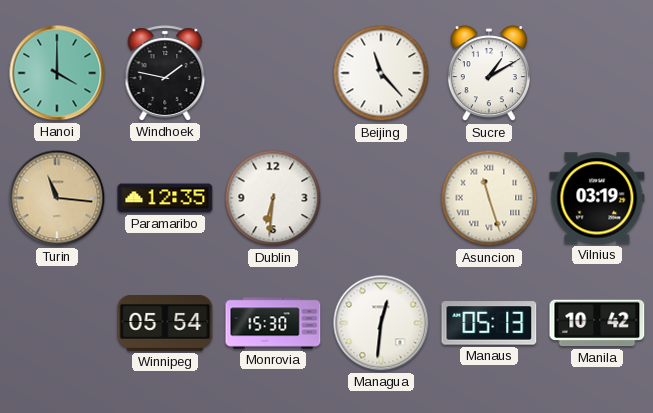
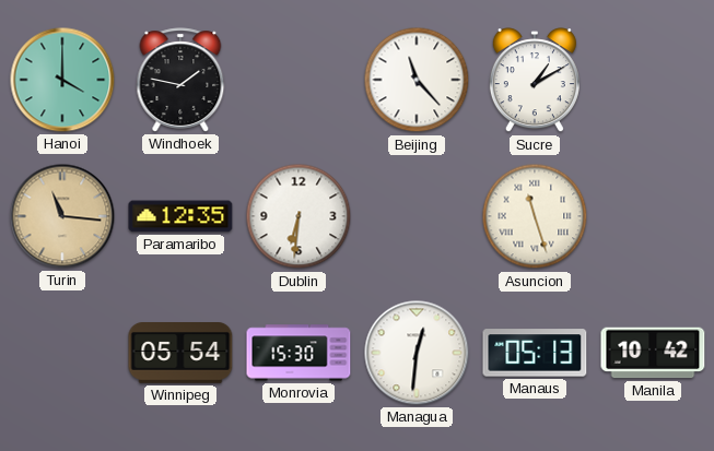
Vilnius: 03:19 -> none
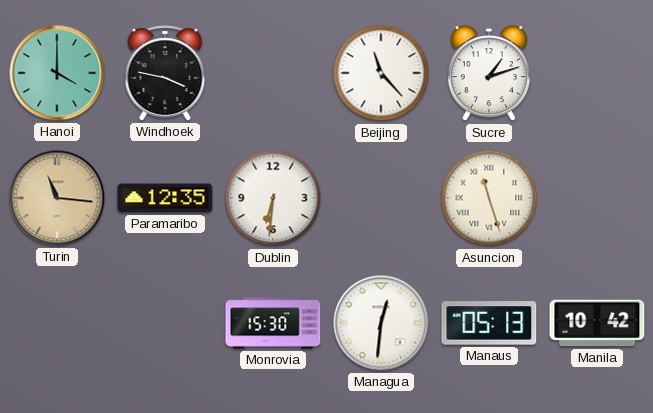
Windhoek: 1:47 -> 3:47
Sucre: 1:10 -> 1:12
Winnipeg: 05:54 -> none
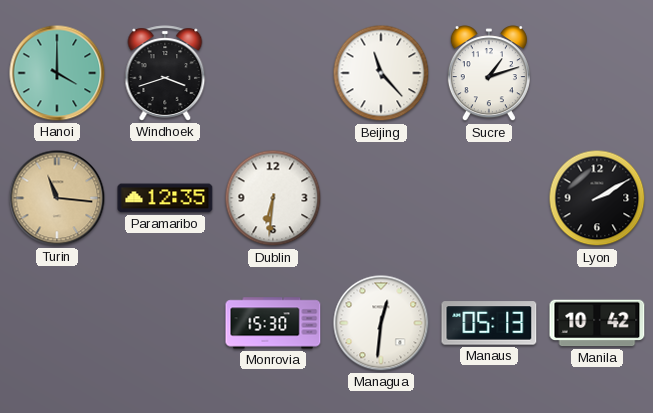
Windhoek: 3:47 -> 3:42
Asuncion: 11:27 -> none
Lyon: none -> 2:10
